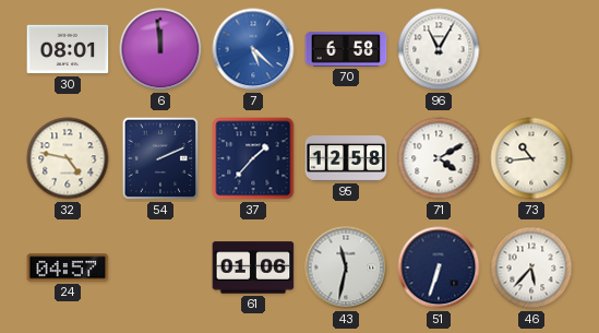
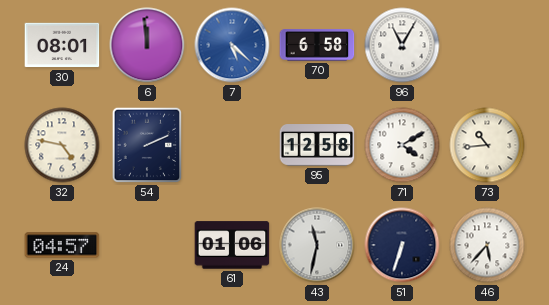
37: 1:37 -> none
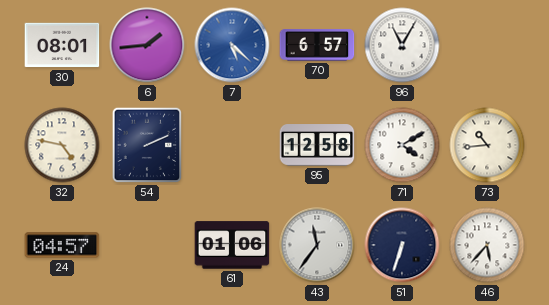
6: 11:59 -> 1:44
70: 6:58 -> 6:57
43: 11:32 -> 11:36
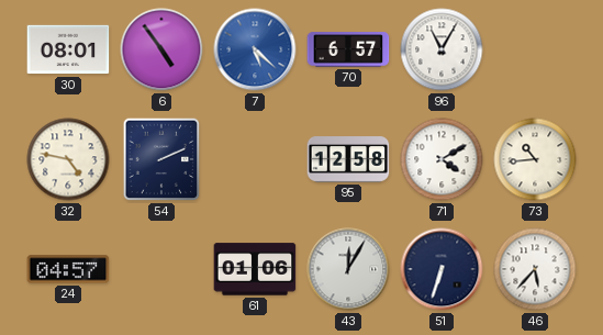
6: 1:44 -> 4:54
43: 11:36 -> 12:05
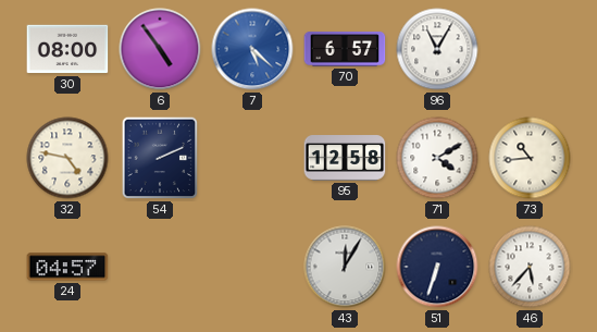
30: 08:01 -> 08:00
61: 01:06 -> none
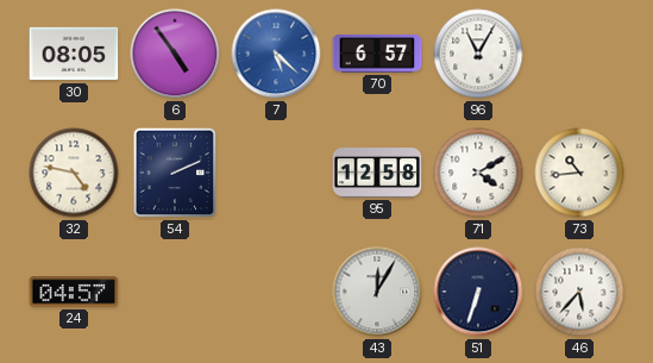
30: 08:00 -> 08:05
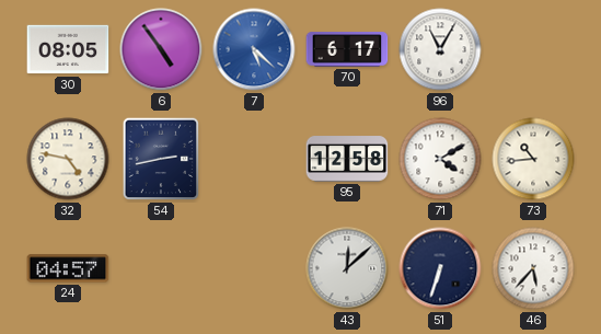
70: 6:57 -> 6:17
54: 2:11 -> 2:43
43: 12:05 -> 12:08
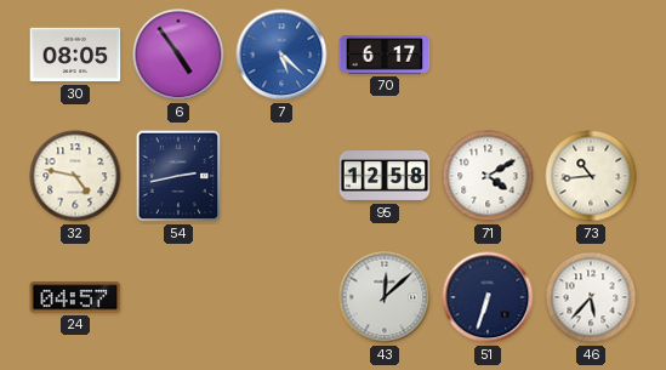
96: 11:05 -> none
